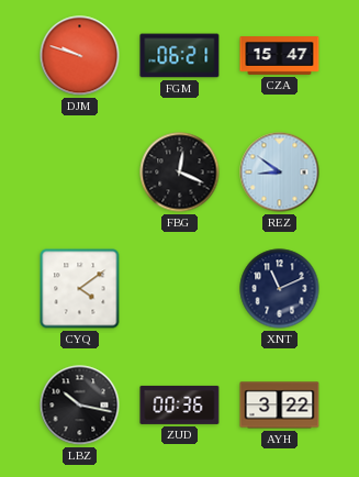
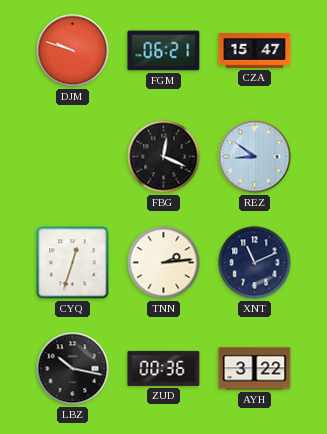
CYQ: 4:09 -> 12:33
TNN: none -> 2:14
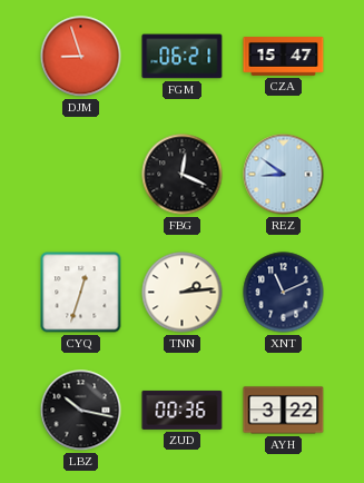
DJM: 9:48 -> 8:57
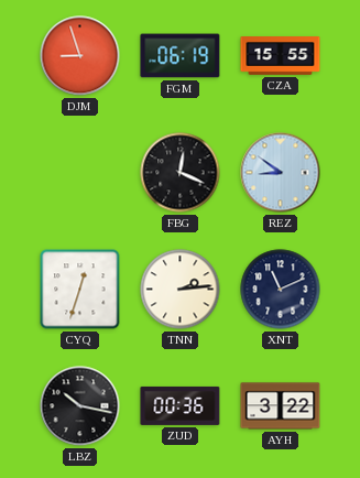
FGM: 06:21 -> 06:19
CZA: 15:47 -> 15:55
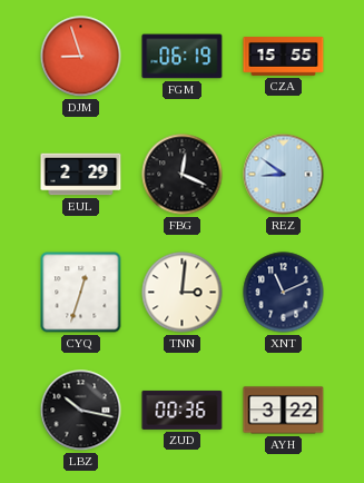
EUL: none -> 2:29
TNN: 2:14 -> 3:01
